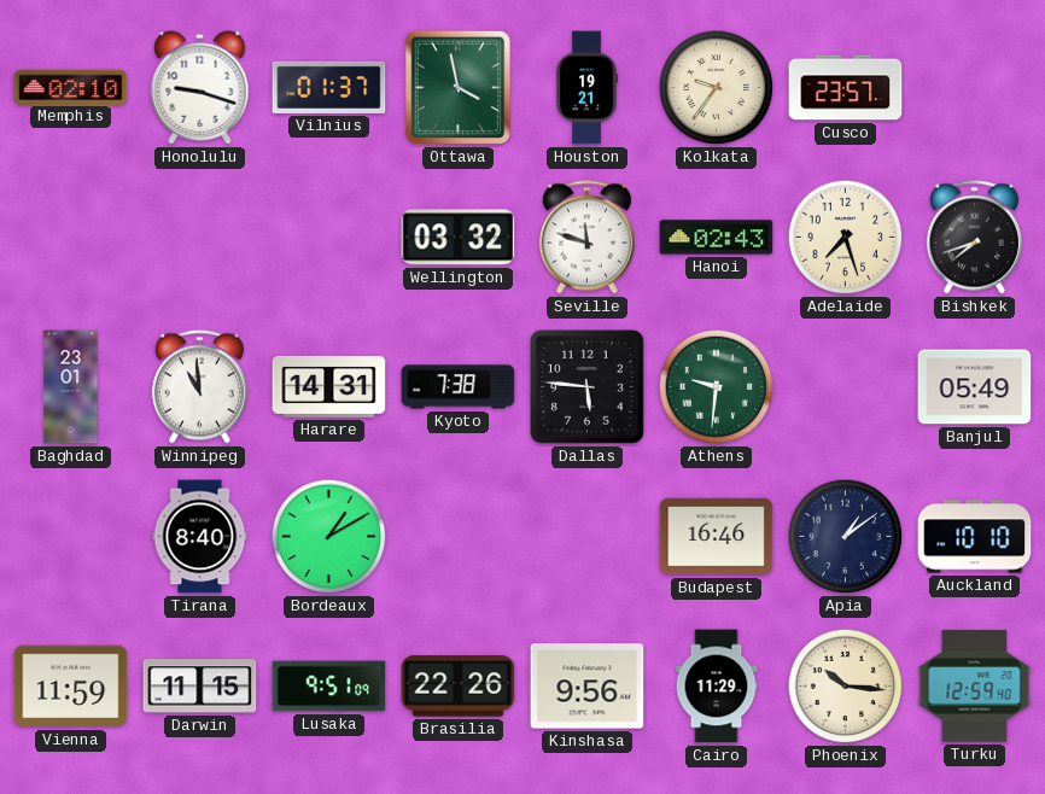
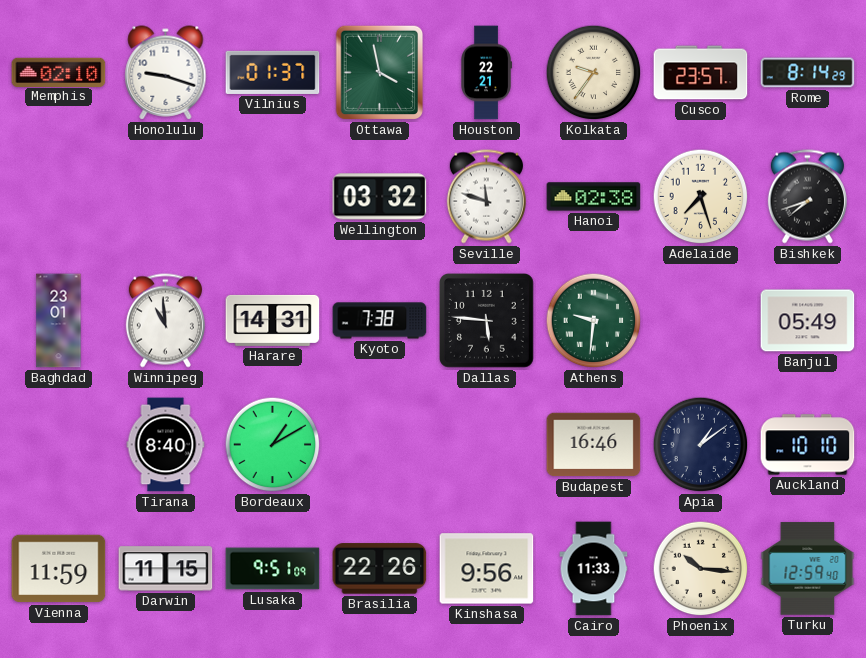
Houston: 19:21 -> 22:21
Rome: none -> 8:14
Hanoi: 02:43 -> 02:38
Cairo: 11:29 -> 11:33
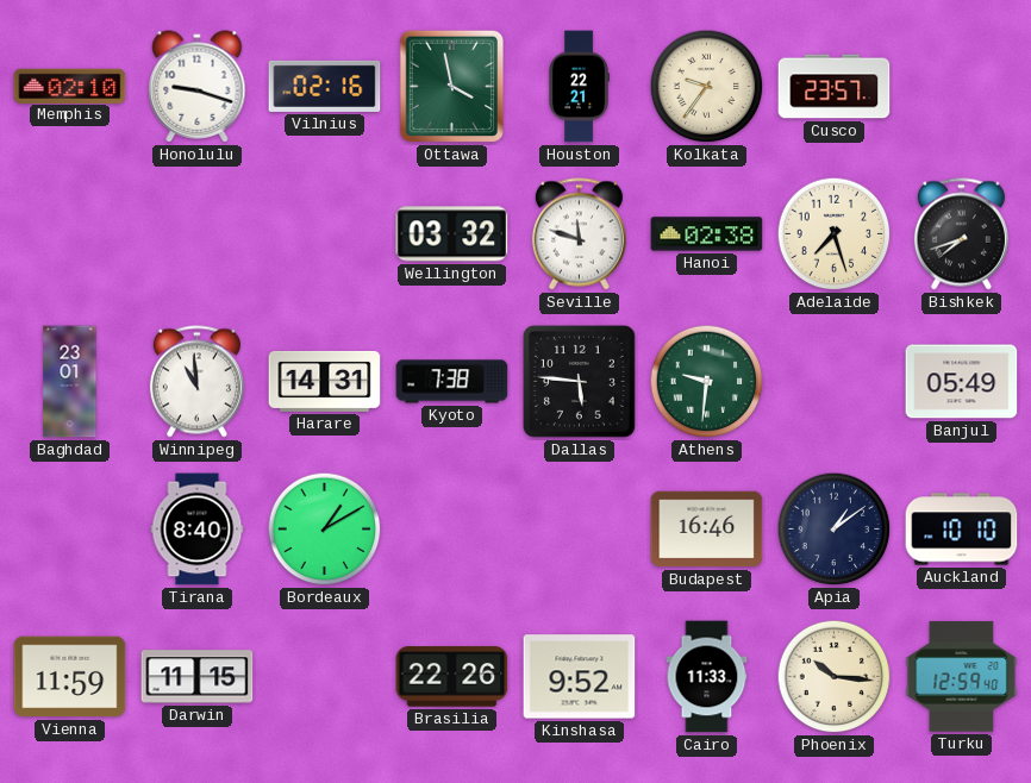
Vilnius: 01:37 -> 02:16
Rome: 8:14 -> none
Lusaka: 9:51 -> none
Kinshasa: 9:56 -> 9:52
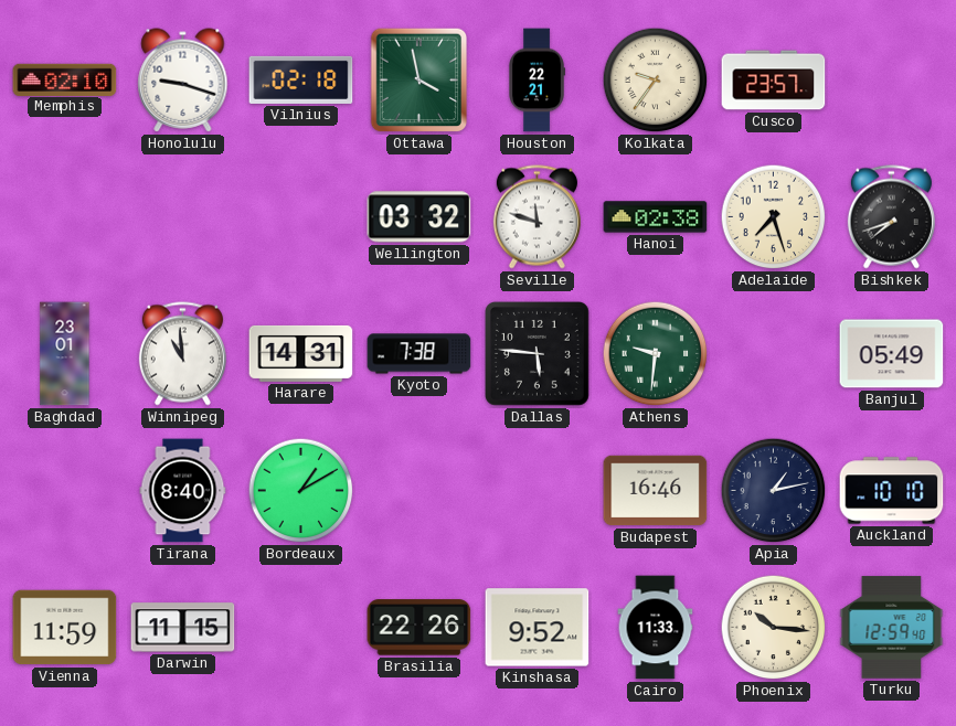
Vilnius: 02:16 -> 02:18
Apia: 1:09 -> 1:13
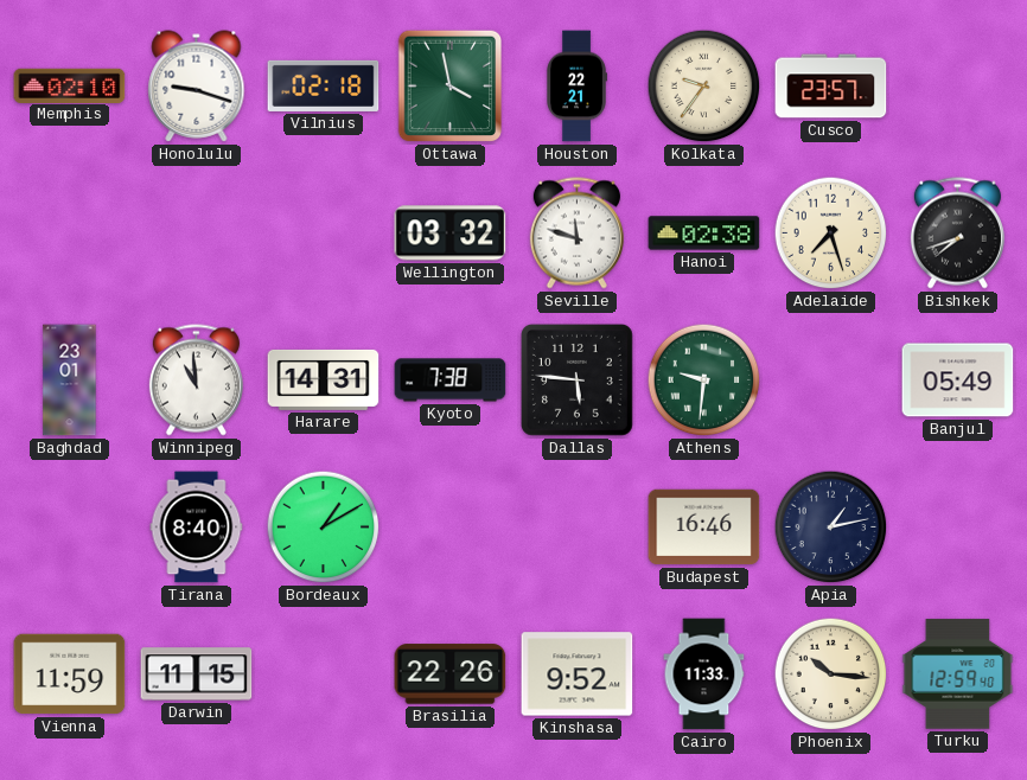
Auckland: 10:10 -> none
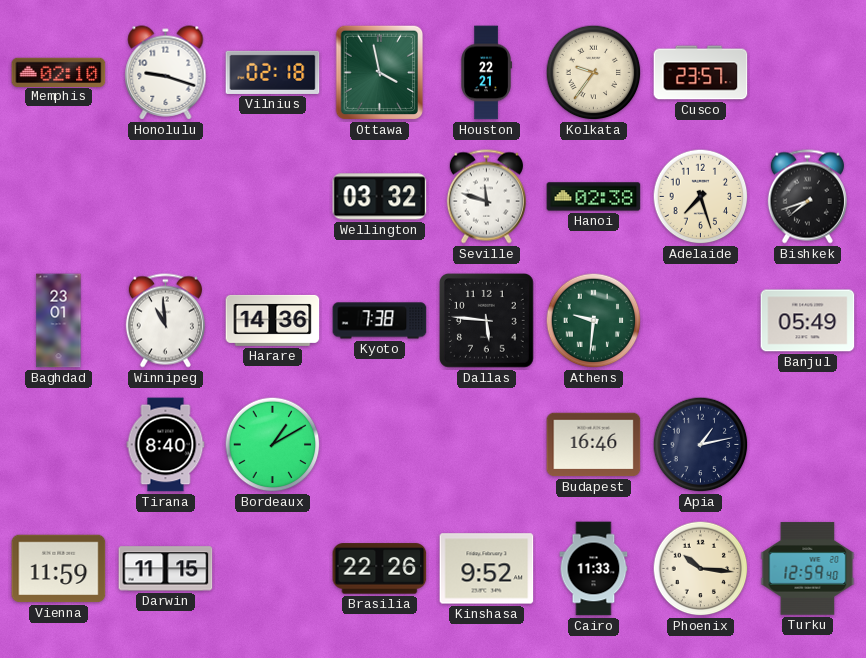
Harare: 14:31 -> 14:36
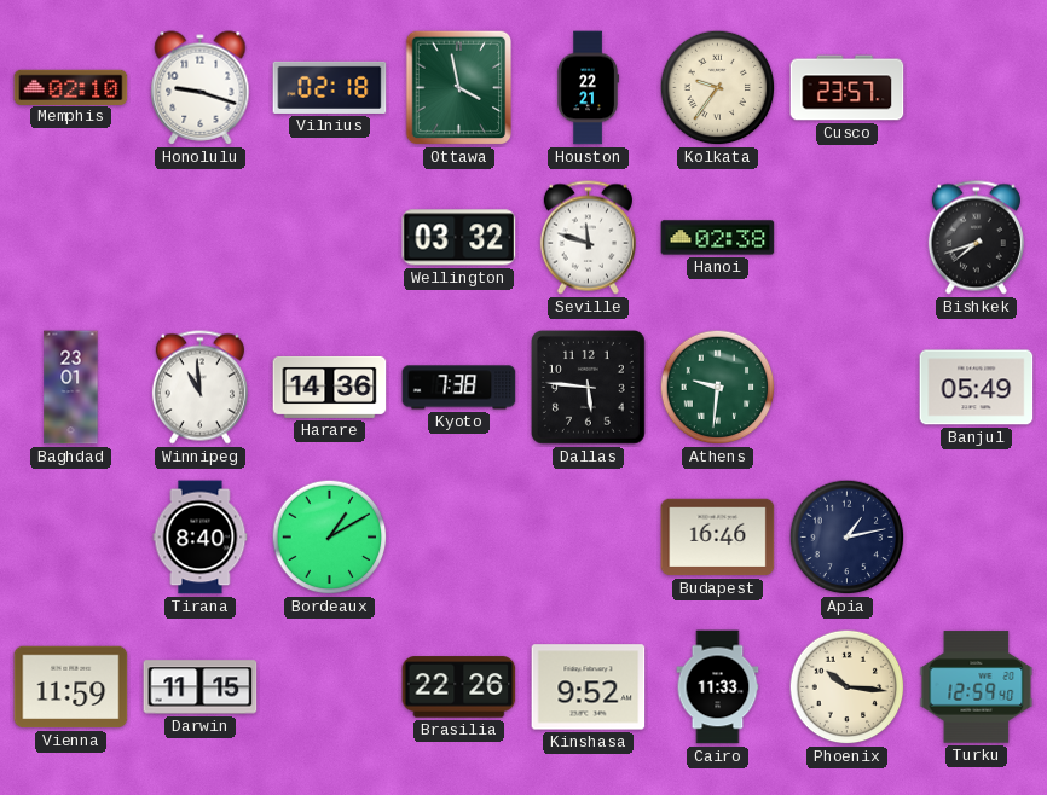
Adelaide: 7:27 -> none
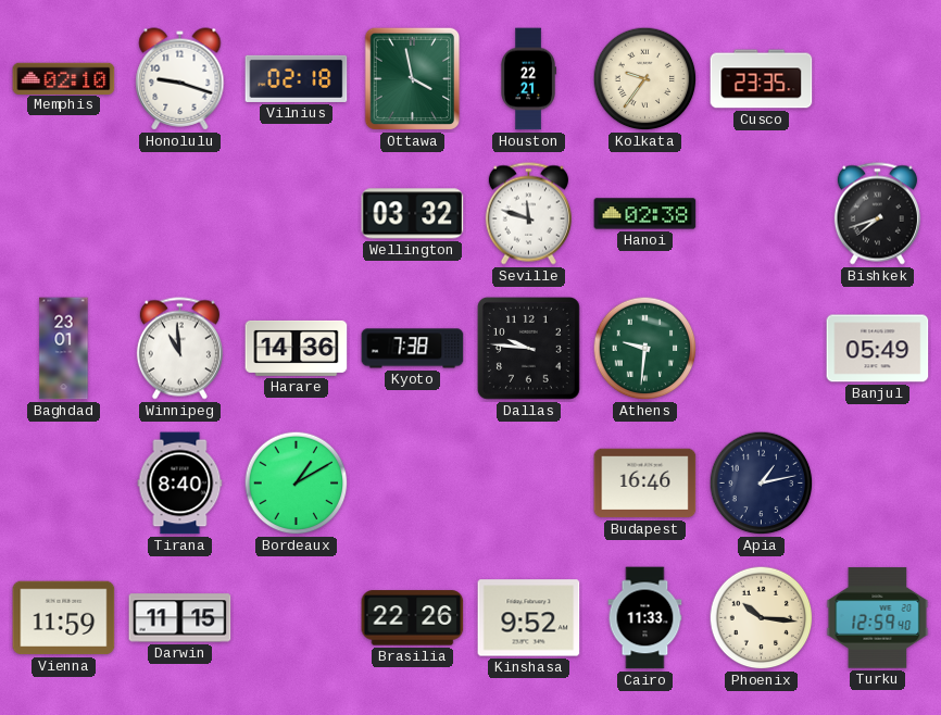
Cusco: 23:57 -> 23:35
Dallas: 5:46 -> 9:46
